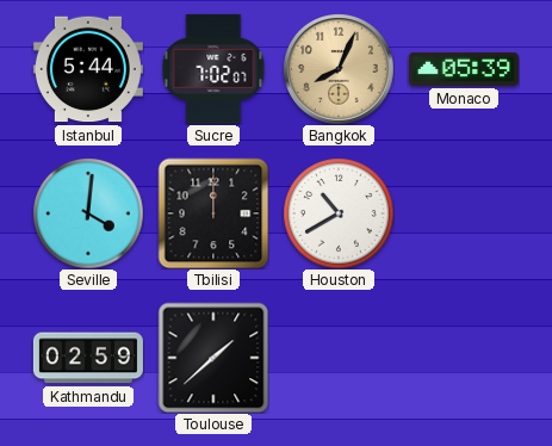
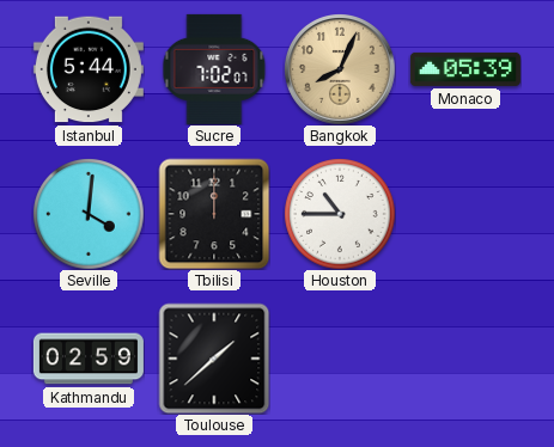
Houston: 10:40 -> 10:45
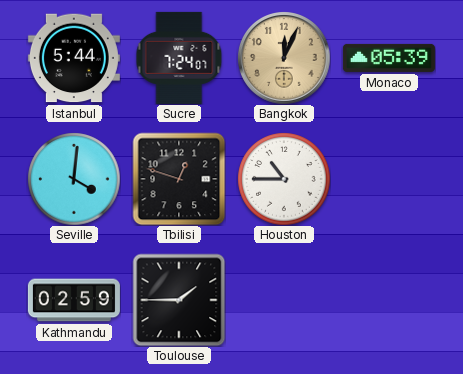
Sucre: 7:02 -> 7:24
Bangkok: 8:04 -> 12:04
Tbilisi: 12:00 -> 12:48
Toulouse: 1:38 -> 1:45
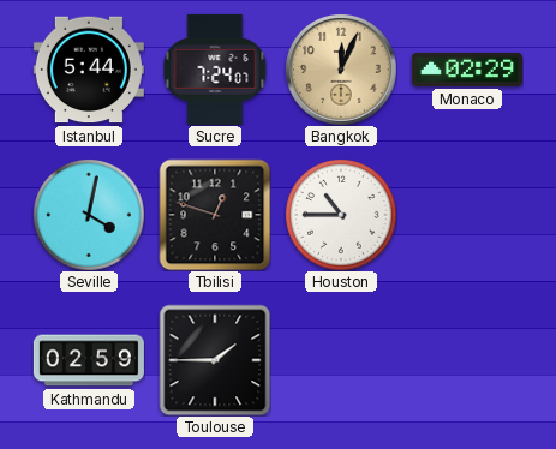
Monaco: 05:39 -> 02:29
Seville: 4:01 -> 4:02
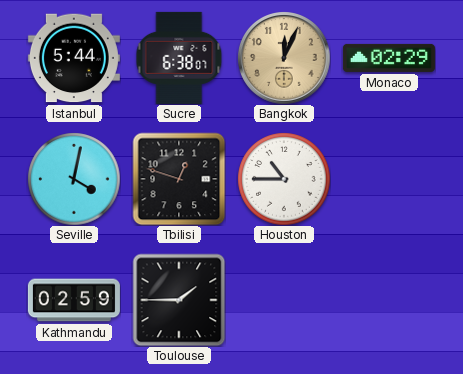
Sucre: 7:24 -> 6:38
